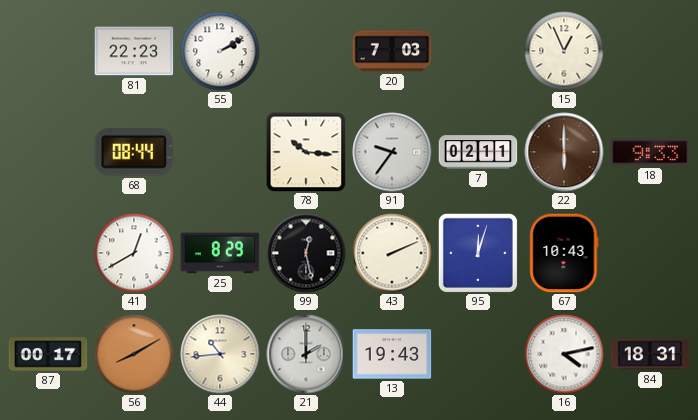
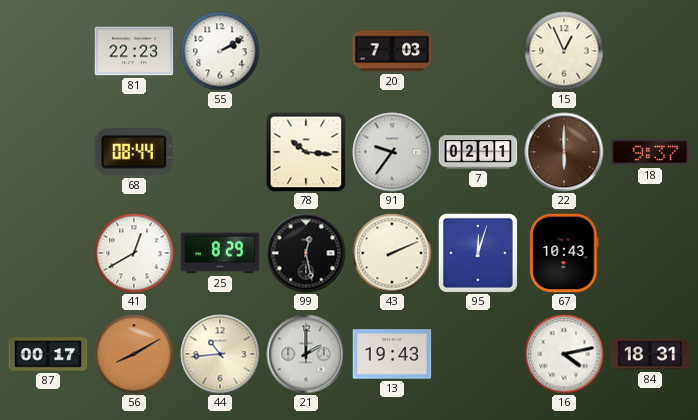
18: 9:33 -> 9:37
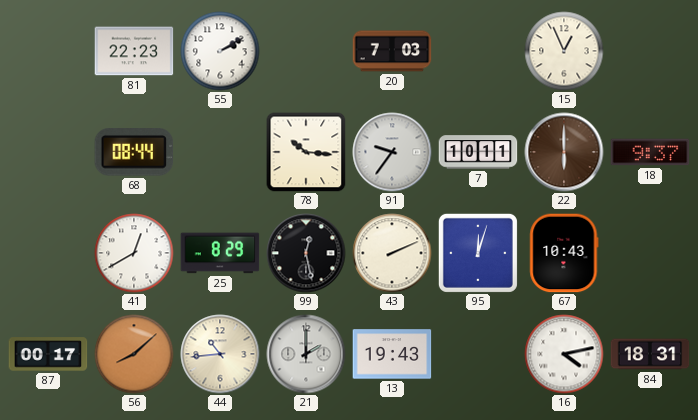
7: 02:11 -> 10:11
56: 8:10 -> 8:08
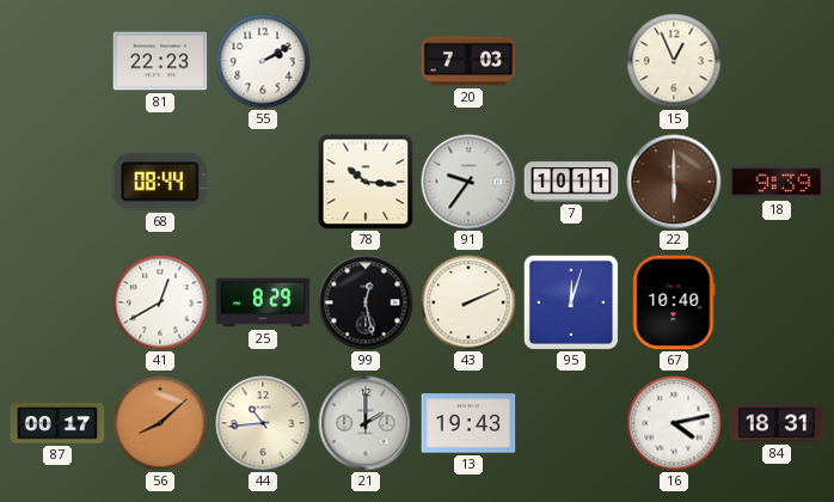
18: 9:37 -> 9:39
67: 10:43 -> 10:40
